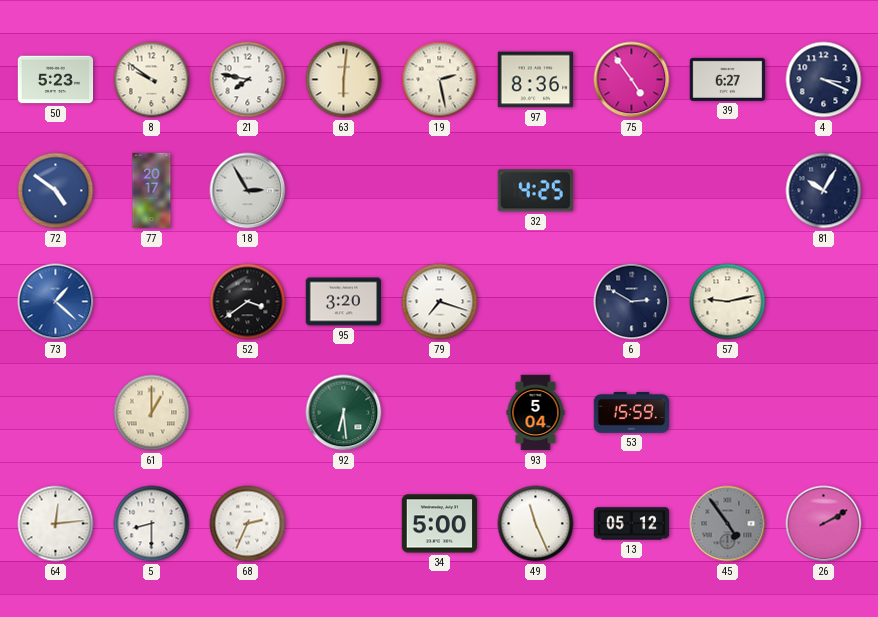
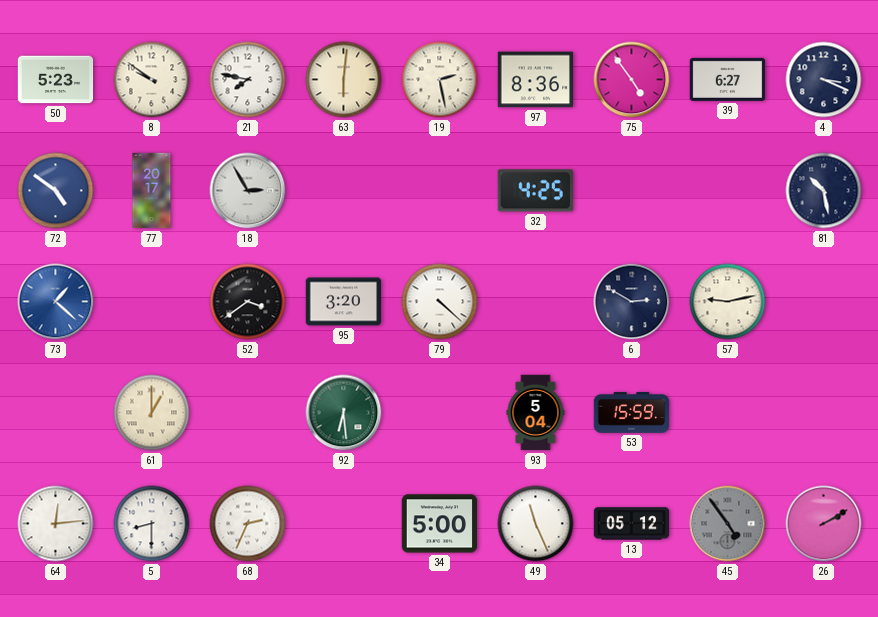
81: 10:05 -> 10:28
79: 7:18 -> 4:22
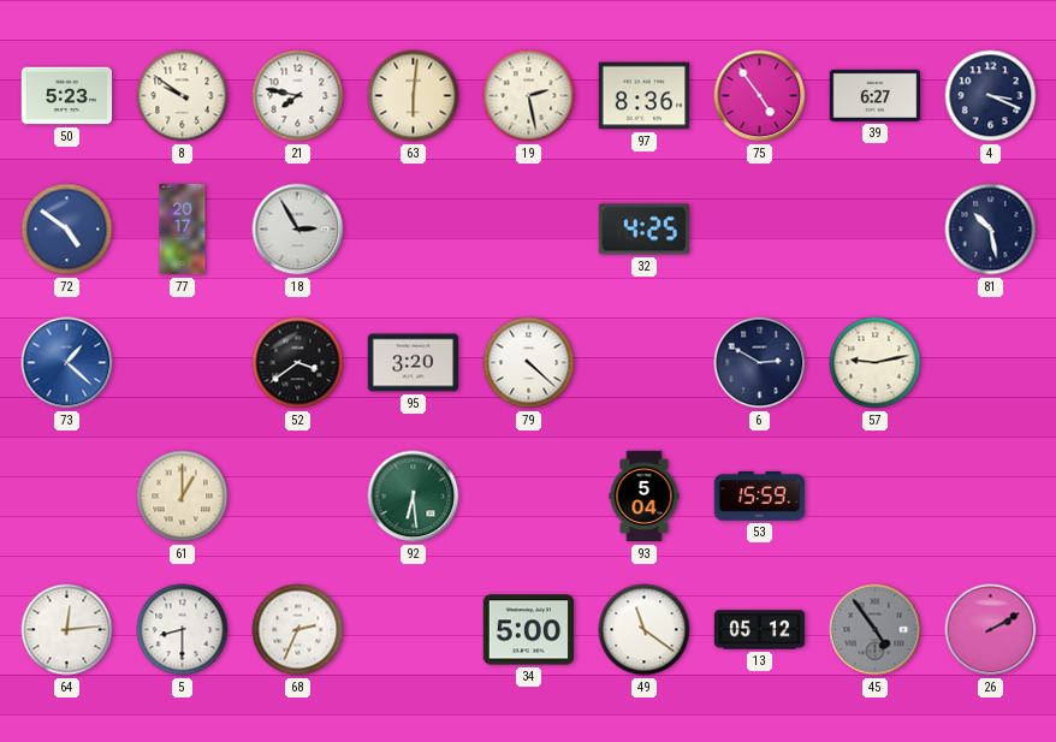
49: 11:26 -> 11:21
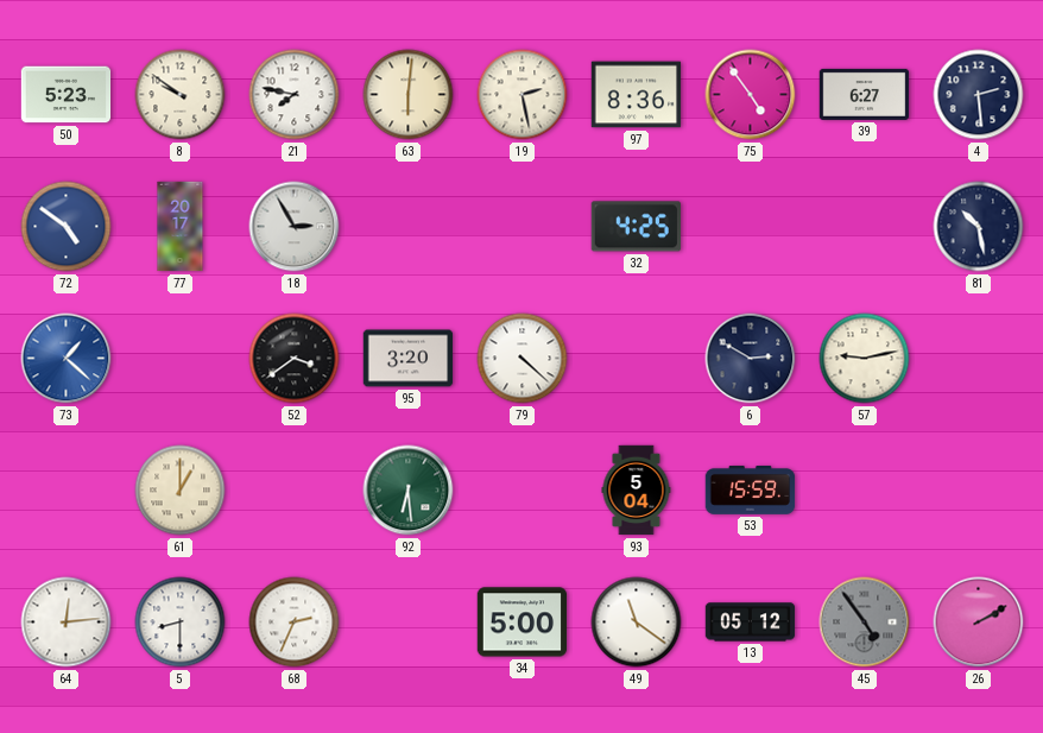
4: 3:19 -> 2:29
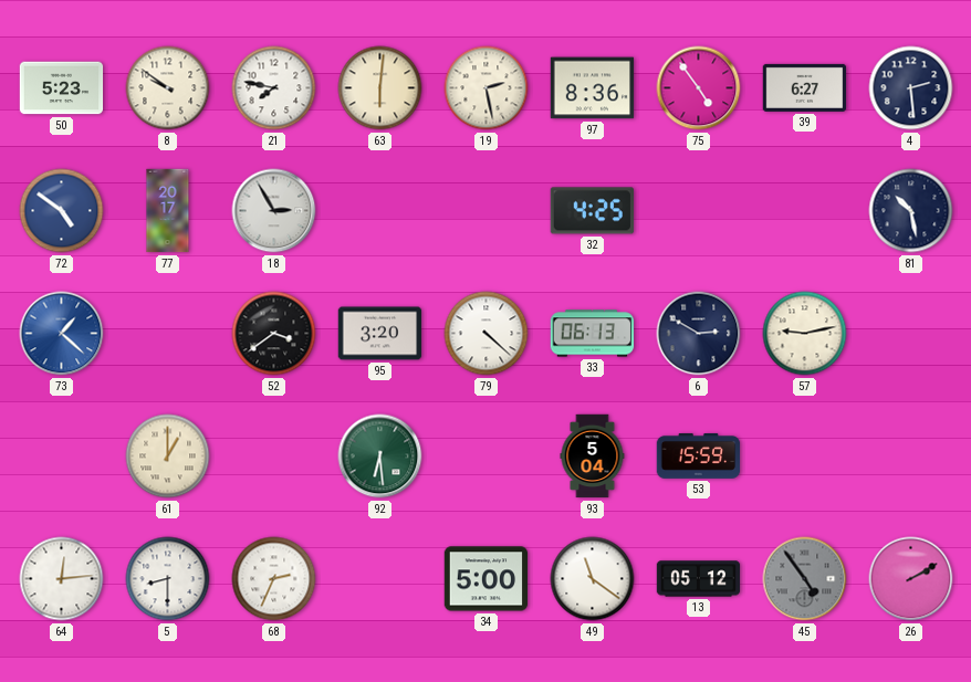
33: none -> 06:13
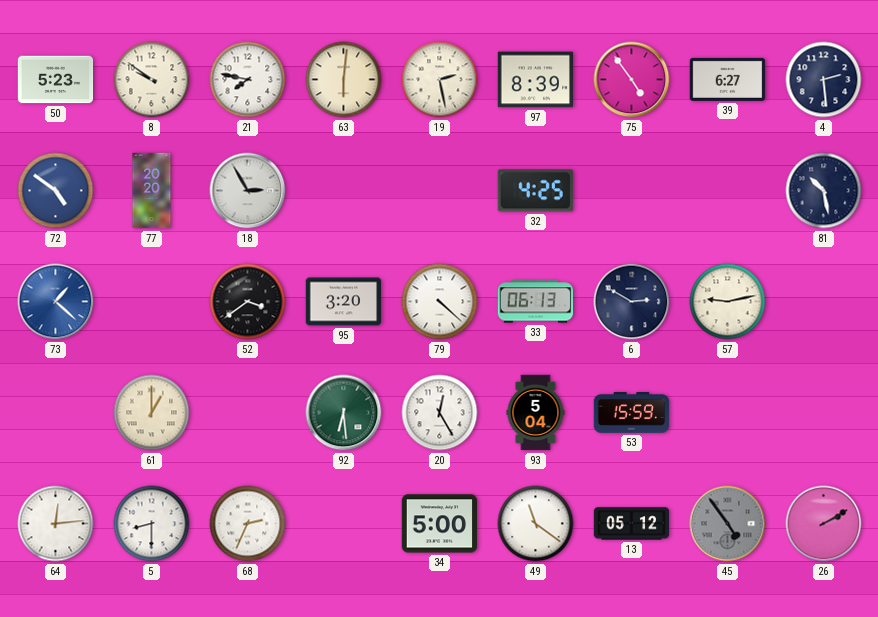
97: 8:36 -> 8:39
77: 20:17 -> 20:20
20: none -> 12:25
